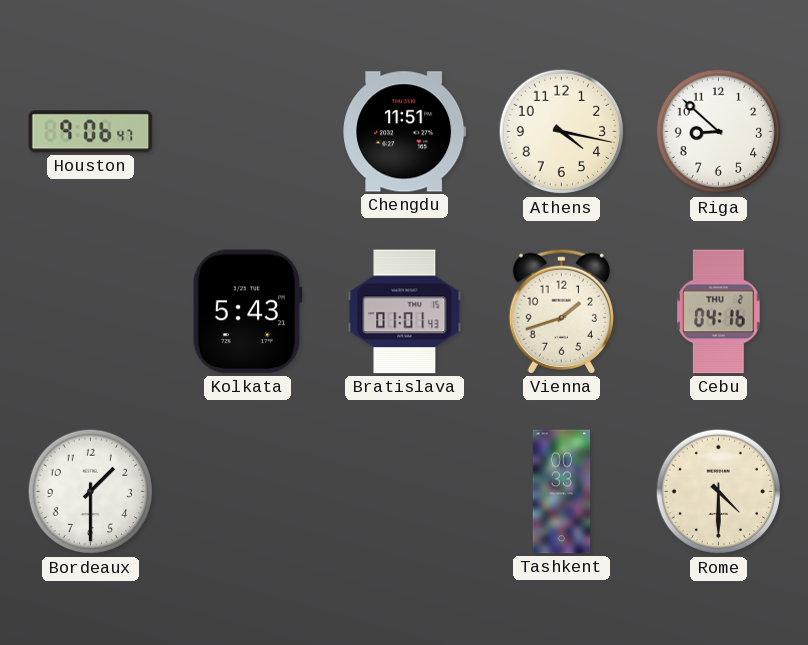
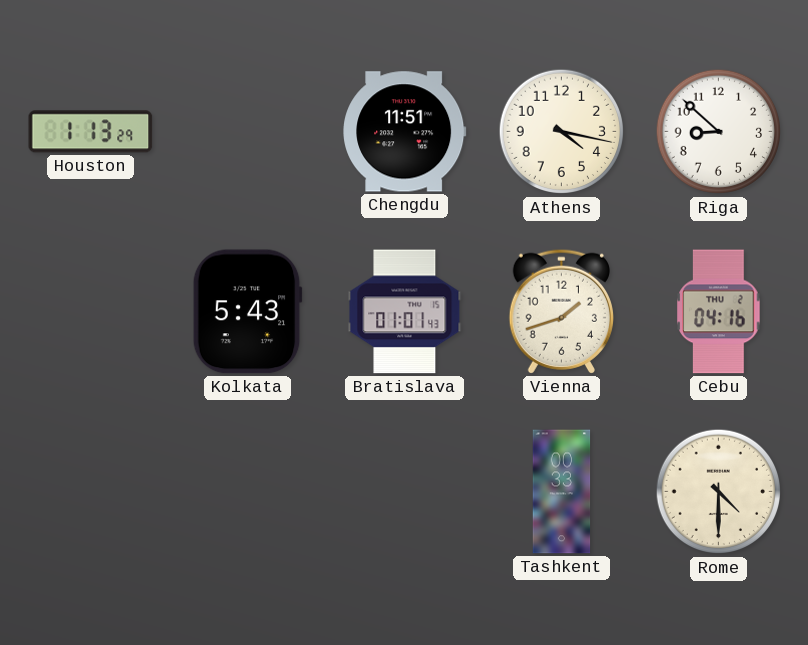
Houston: 9:06 -> 1:13
Bordeaux: 1:30 -> none
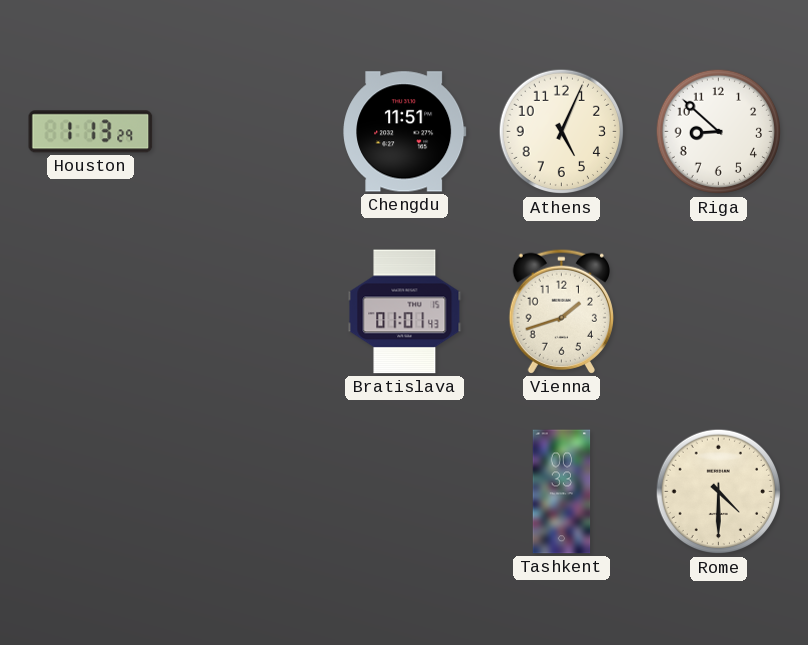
Athens: 4:17 -> 5:04
Kolkata: 5:43 -> none
Cebu: 04:16 -> none
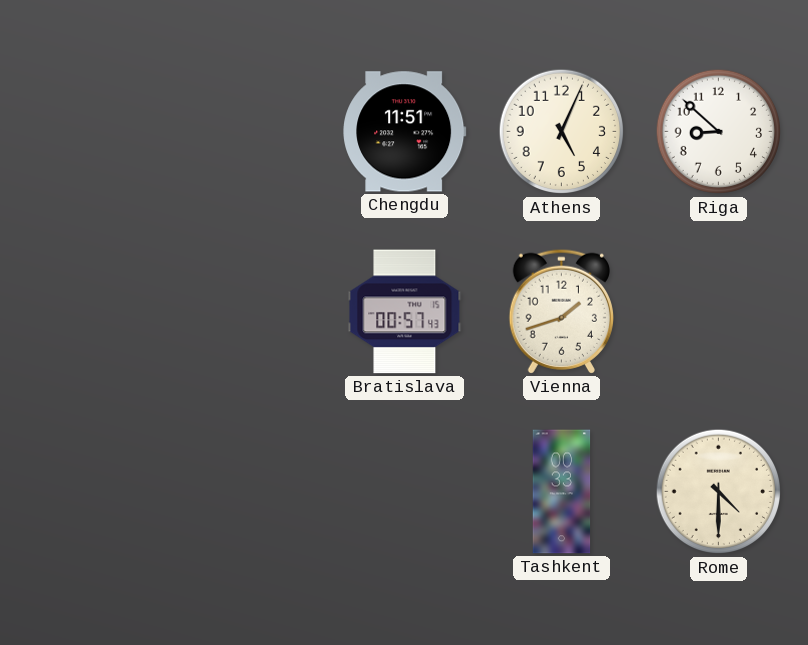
Houston: 1:13 -> none
Bratislava: 01:01 -> 00:57
